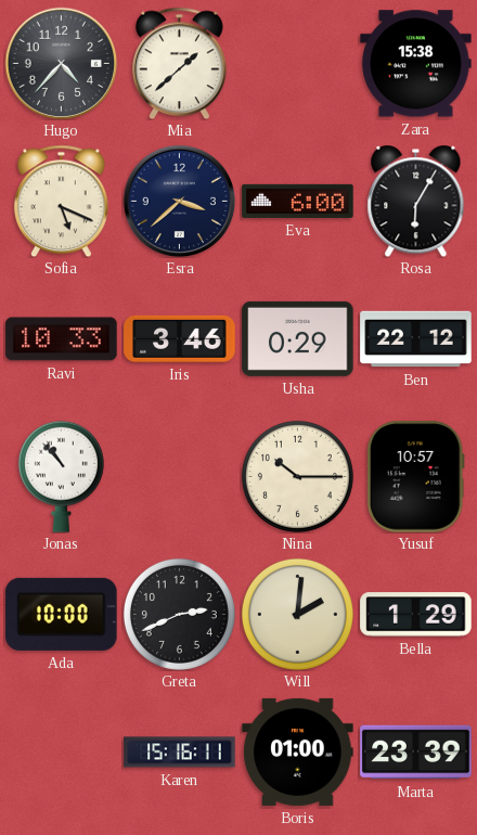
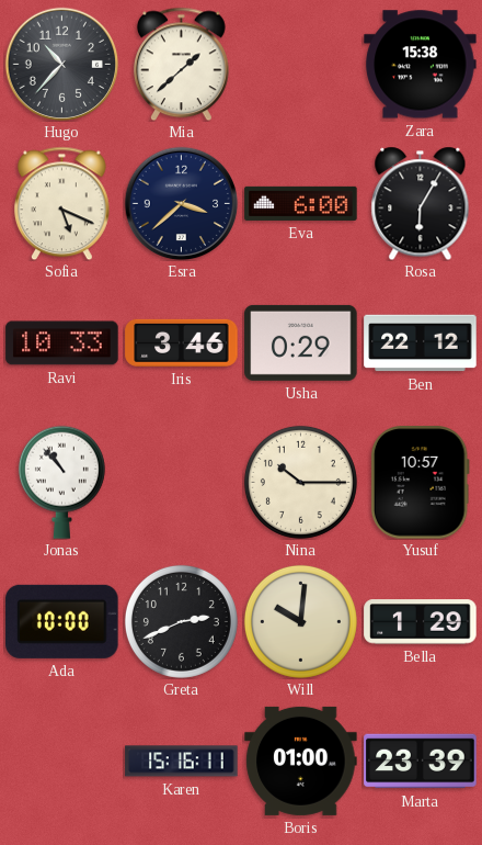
Hugo: 4:37 -> 10:37
Will: 2:01 -> 10:01
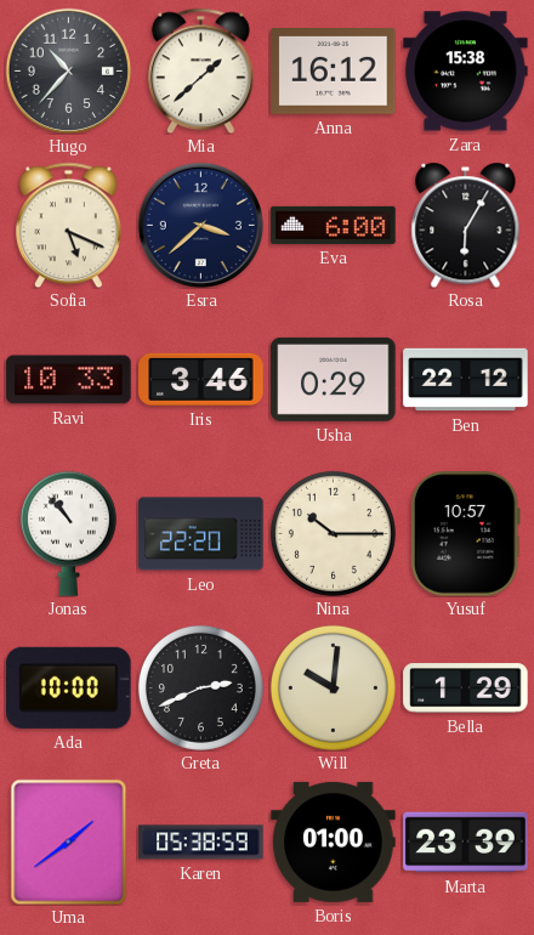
Anna: none -> 16:12
Leo: none -> 22:20
Uma: none -> 1:39
Karen: 15:16 -> 05:38
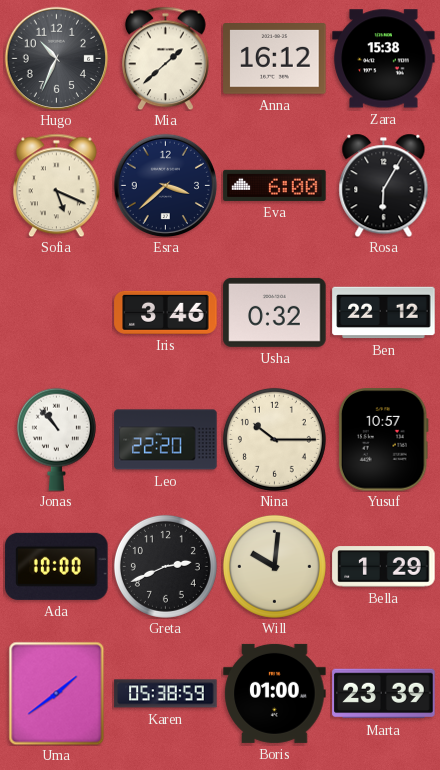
Hugo: 10:37 -> 10:34
Ravi: 10:33 -> none
Usha: 0:29 -> 0:32
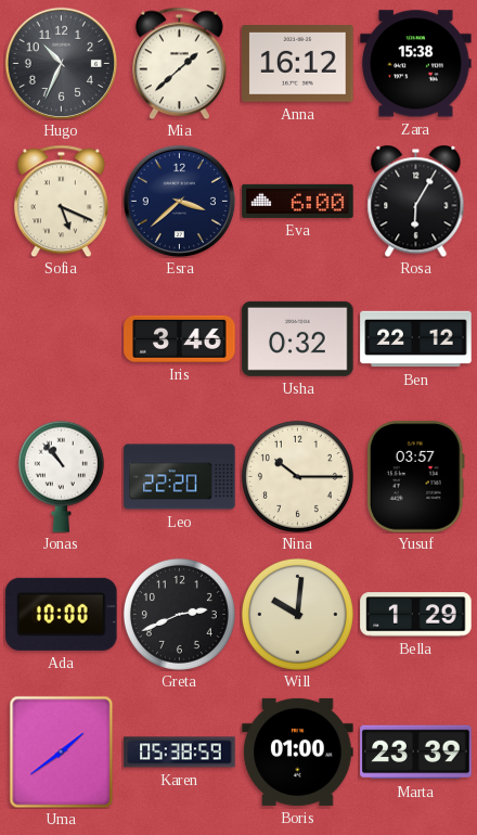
Yusuf: 10:57 -> 03:57
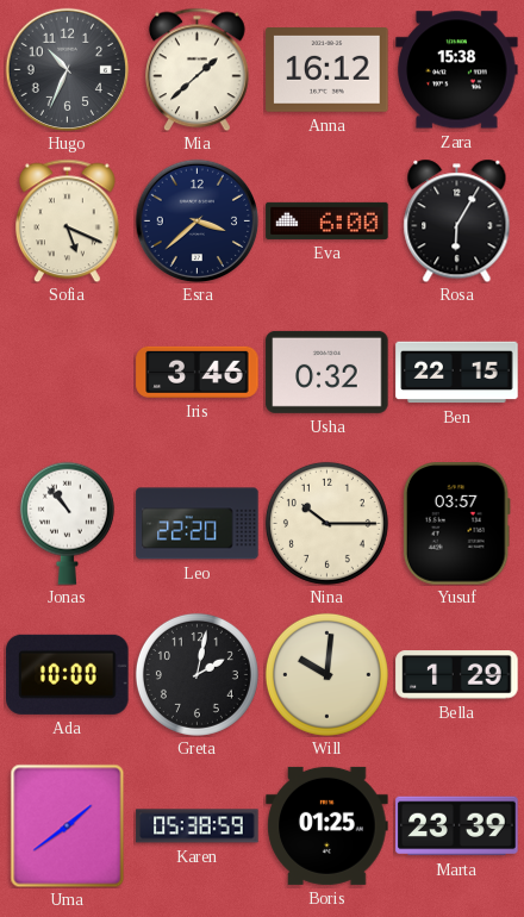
Ben: 22:12 -> 22:15
Greta: 2:41 -> 2:02
Boris: 01:00 -> 01:25
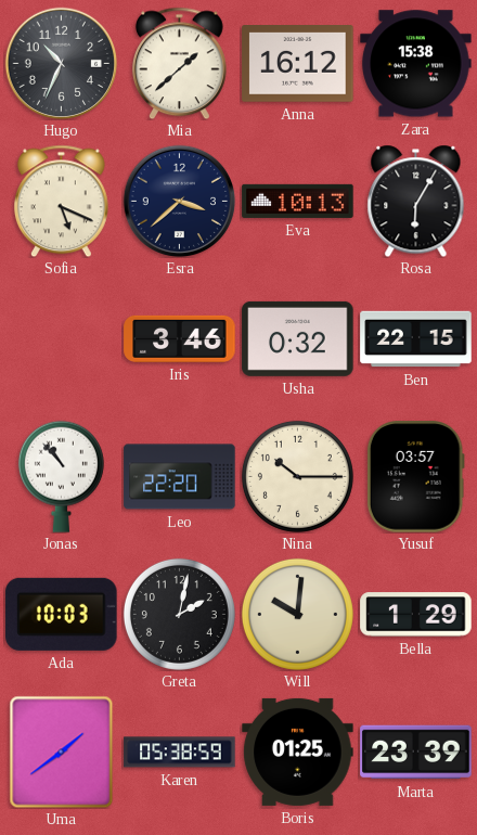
Eva: 6:00 -> 10:13
Ada: 10:00 -> 10:03
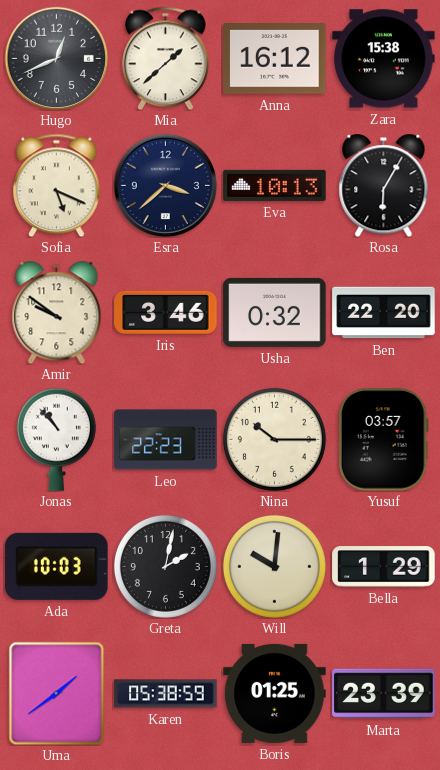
Hugo: 10:34 -> 12:41
Amir: none -> 9:51
Ben: 22:15 -> 22:20
Leo: 22:20 -> 22:23
